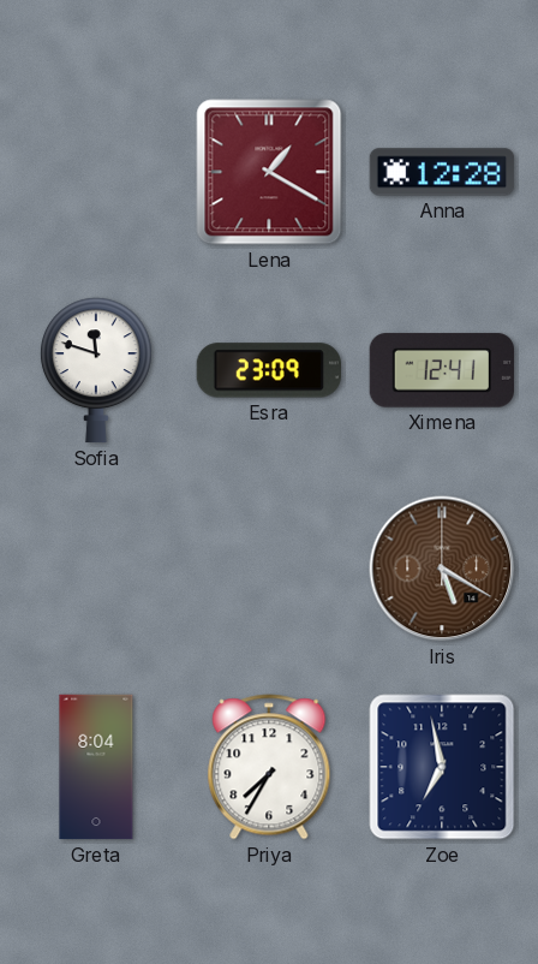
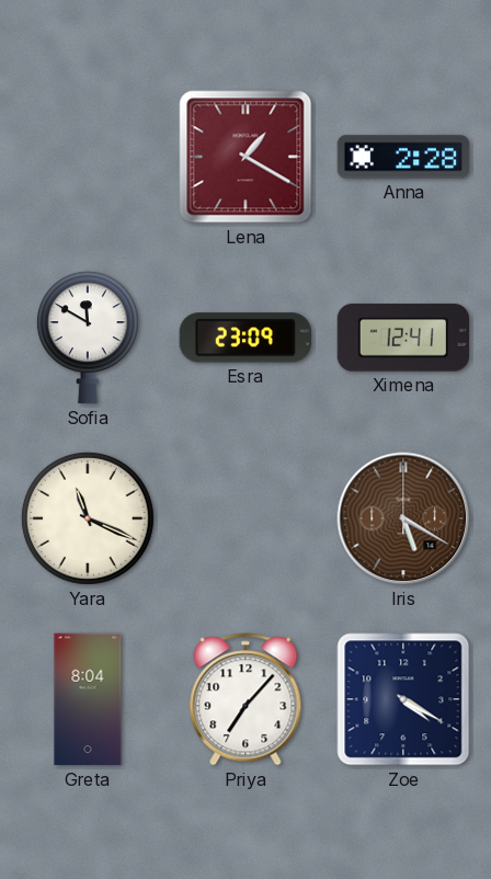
Anna: 12:28 -> 2:28
Sofia: 11:48 -> 11:50
Yara: none -> 11:19
Priya: 7:35 -> 7:07
Zoe: 6:58 -> 4:20
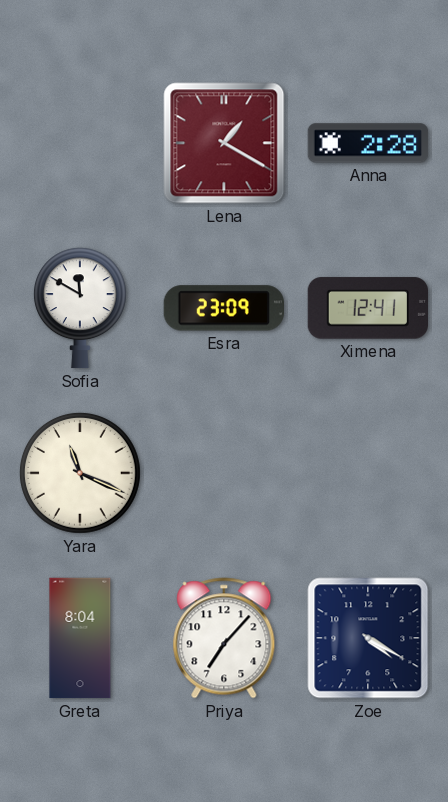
Iris: 5:20 -> none
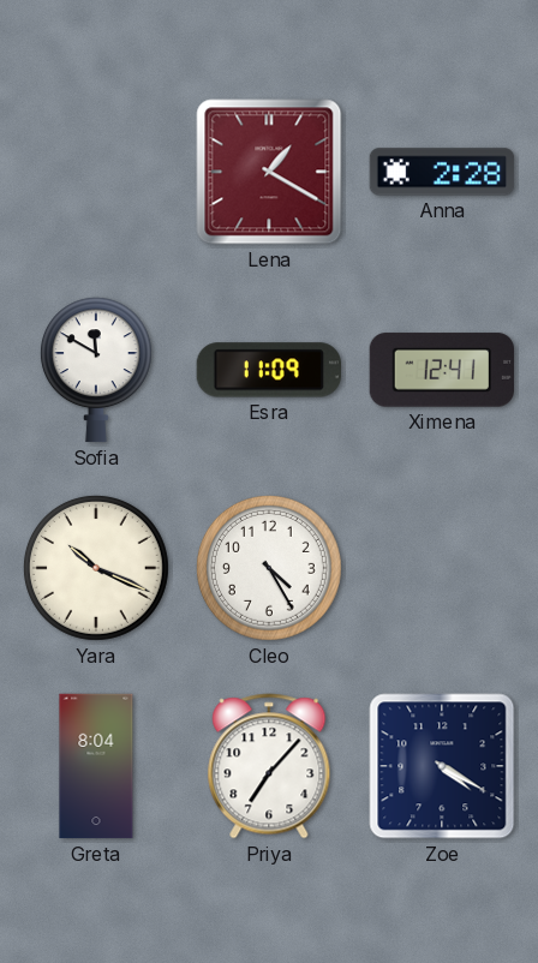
Esra: 23:09 -> 11:09
Yara: 11:19 -> 10:19
Cleo: none -> 4:25
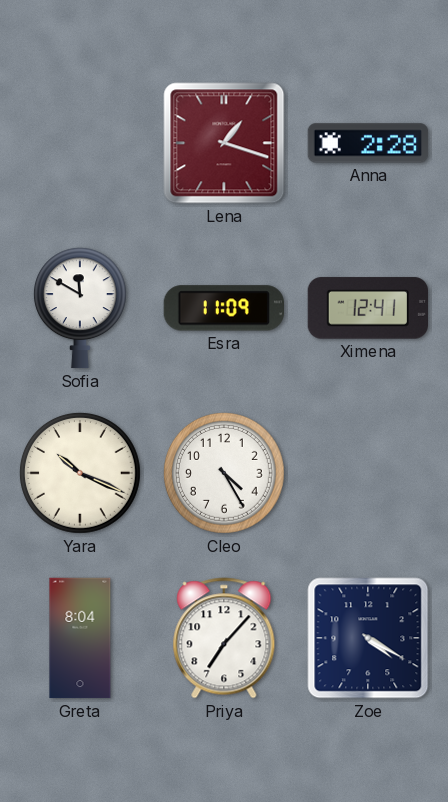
Lena: 1:20 -> 1:18
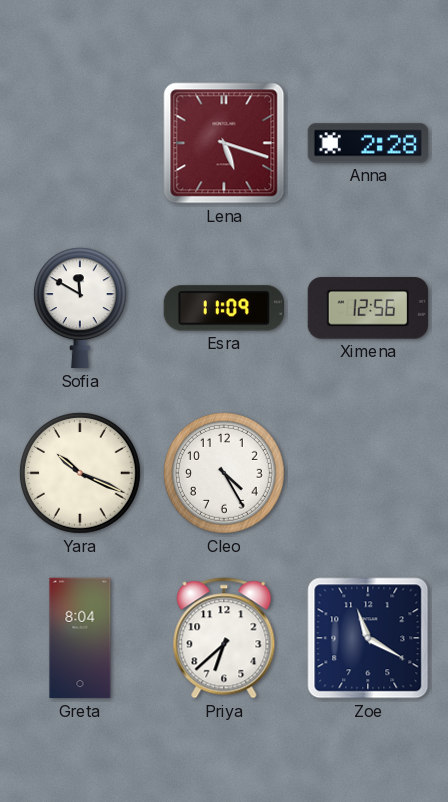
Lena: 1:18 -> 5:18
Ximena: 12:41 -> 12:56
Priya: 7:07 -> 6:38
Zoe: 4:20 -> 11:20
